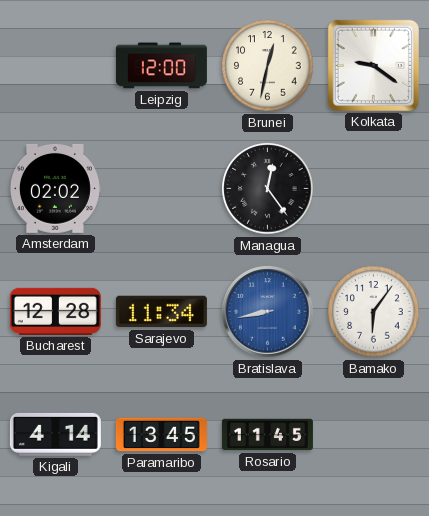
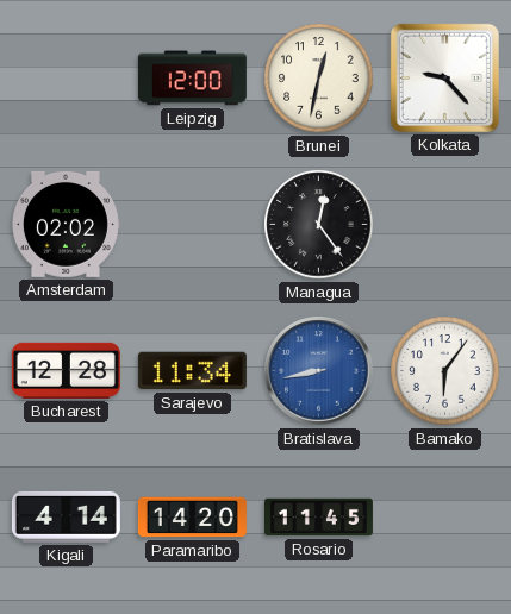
Kolkata: 9:21 -> 9:23
Paramaribo: 13:45 -> 14:20
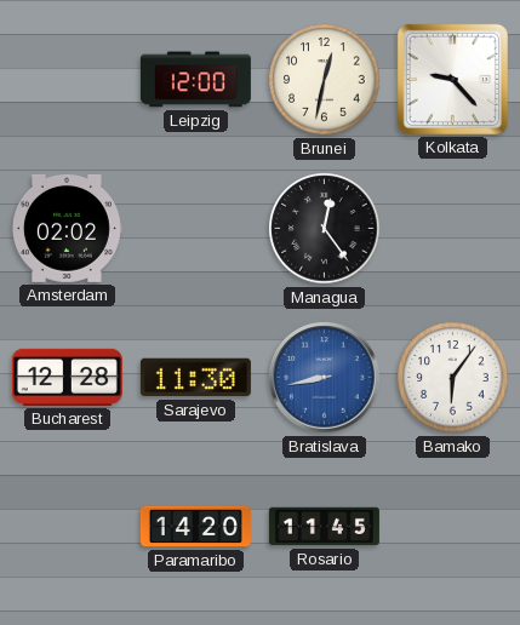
Sarajevo: 11:34 -> 11:30
Kigali: 4:14 -> none
